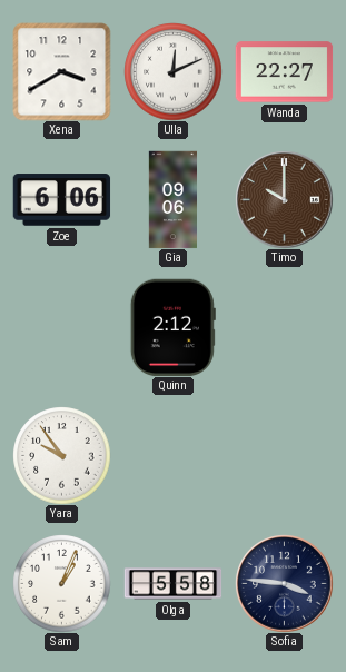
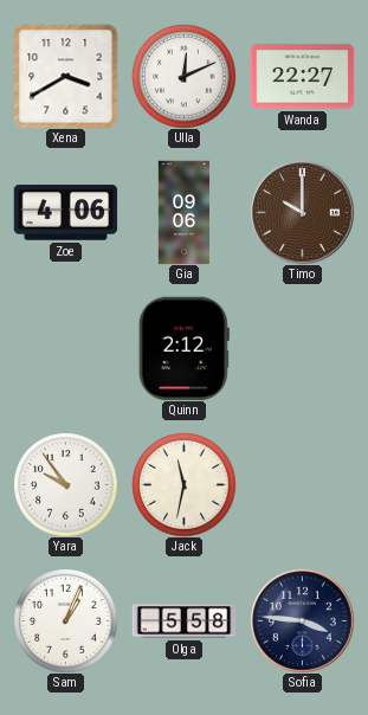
Zoe: 6:06 -> 4:06
Jack: none -> 11:32
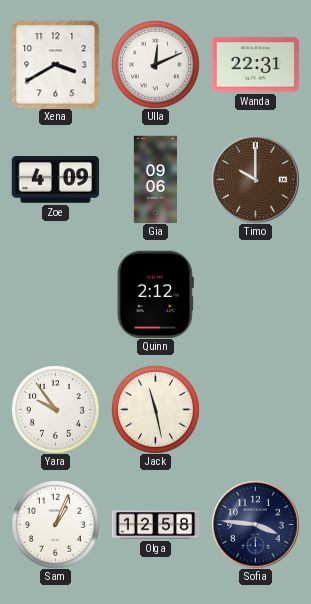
Wanda: 22:27 -> 22:31
Zoe: 4:06 -> 4:09
Jack: 11:32 -> 11:28
Olga: 5:58 -> 12:58
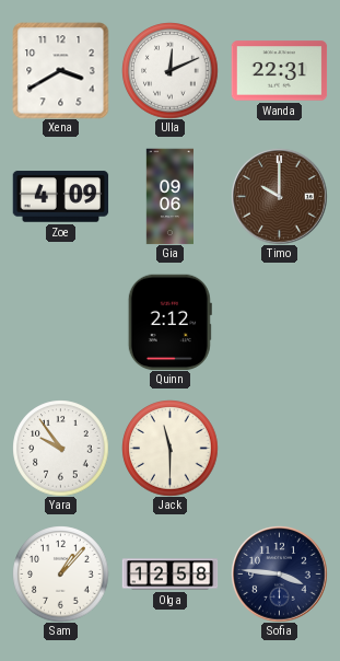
Jack: 11:28 -> 11:30
Sam: 1:04 -> 1:07
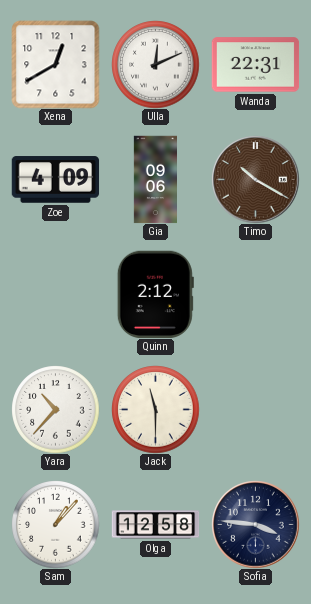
Xena: 3:40 -> 12:40
Timo: 10:00 -> 10:20
Yara: 9:54 -> 10:37
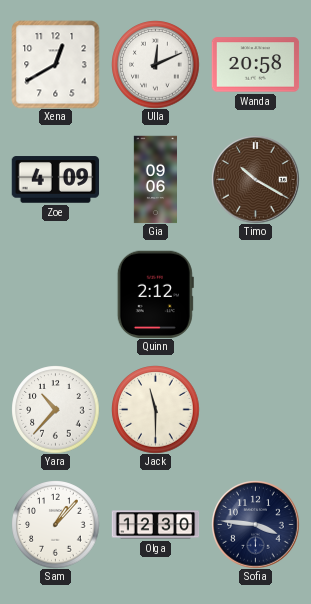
Wanda: 22:31 -> 20:58
Olga: 12:58 -> 12:30
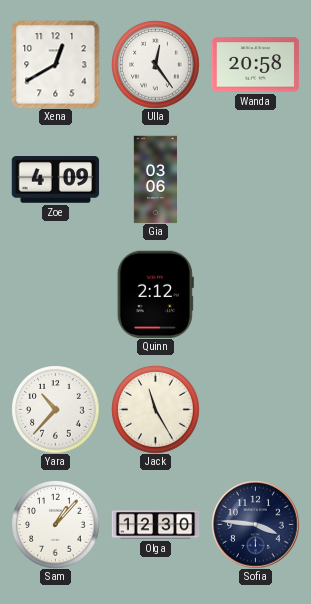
Ulla: 12:11 -> 12:24
Gia: 09:06 -> 03:06
Timo: 10:20 -> none
Jack: 11:30 -> 11:25
